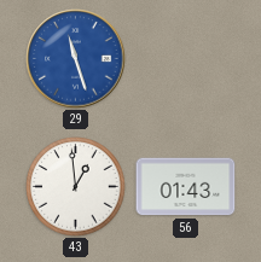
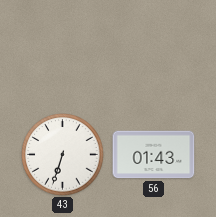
29: 11:27 -> none
43: 12:59 -> 6:33
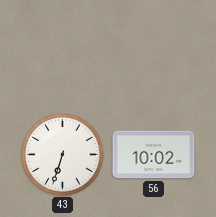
56: 01:43 -> 10:02
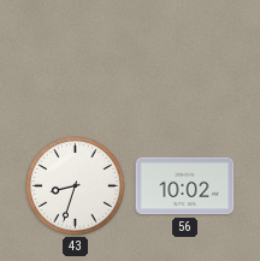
43: 6:33 -> 8:33
